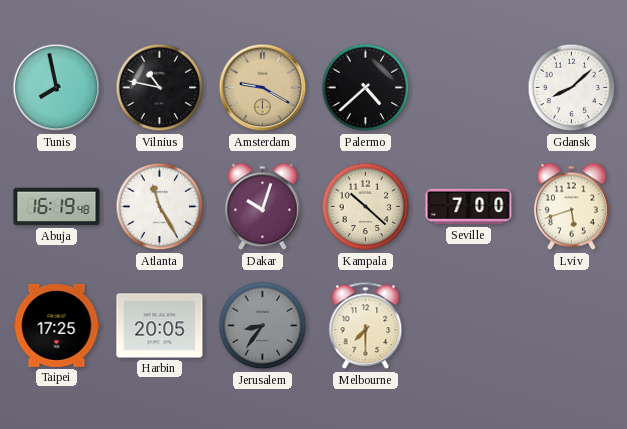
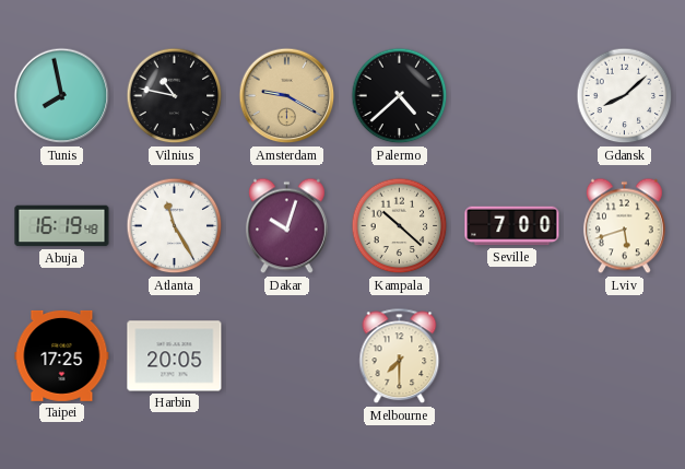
Jerusalem: 8:36 -> none
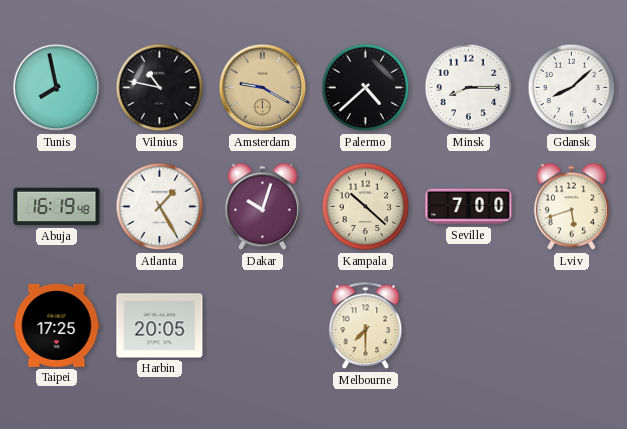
Minsk: none -> 8:15
Atlanta: 11:25 -> 1:25
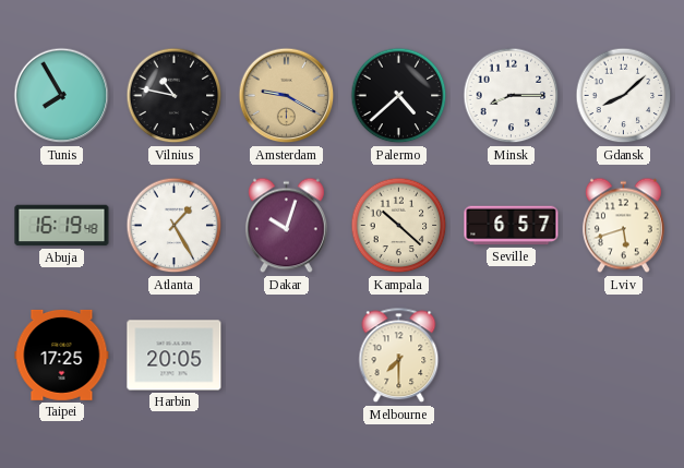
Tunis: 7:58 -> 7:55
Seville: 7:00 -> 6:57
